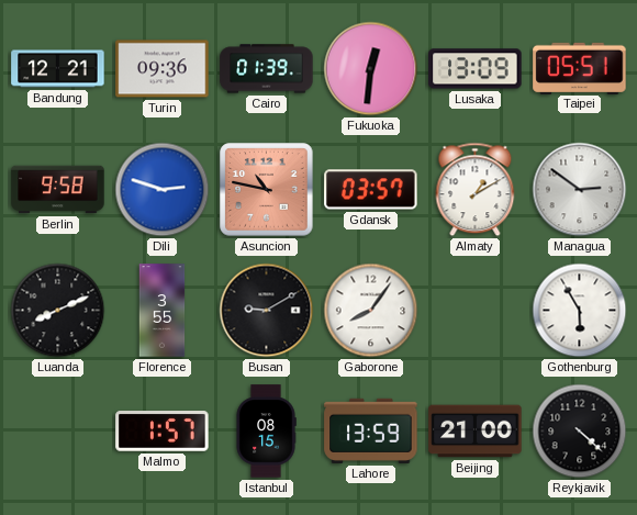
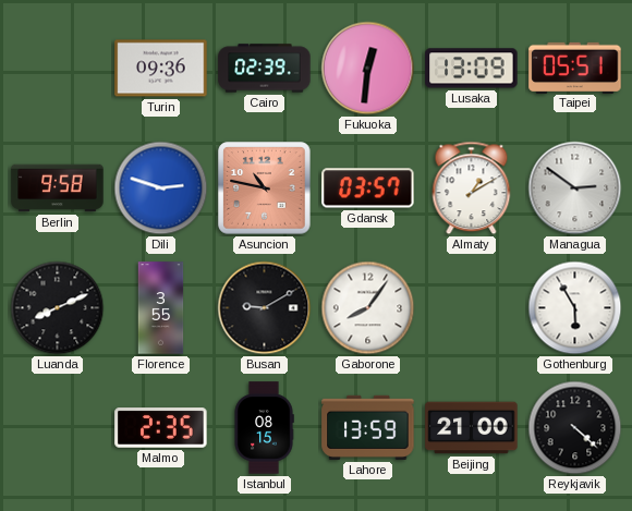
Bandung: 12:21 -> none
Cairo: 01:39 -> 02:39
Malmo: 1:57 -> 2:35
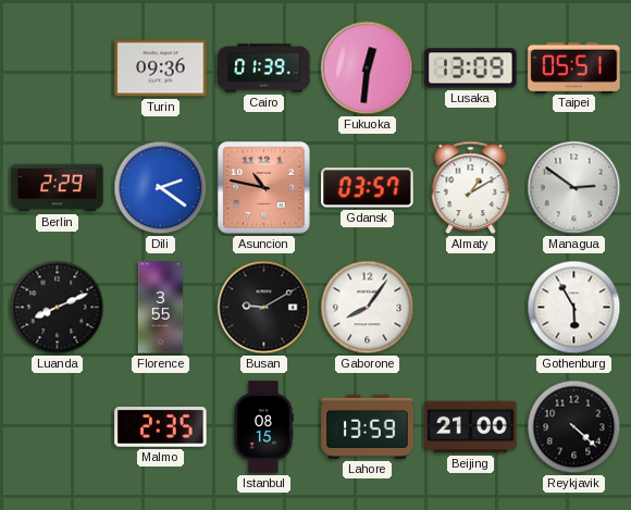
Cairo: 02:39 -> 01:39
Berlin: 9:58 -> 2:29
Dili: 2:48 -> 2:21
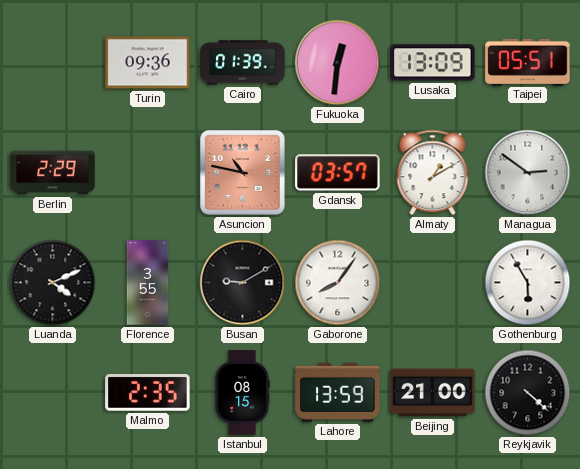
Dili: 2:21 -> none
Luanda: 8:11 -> 4:11
